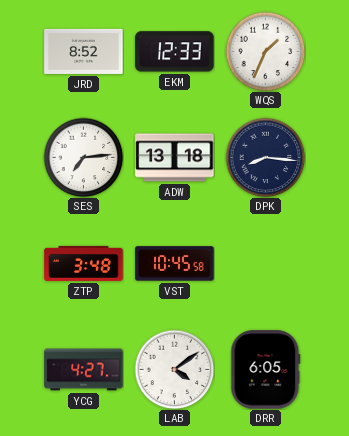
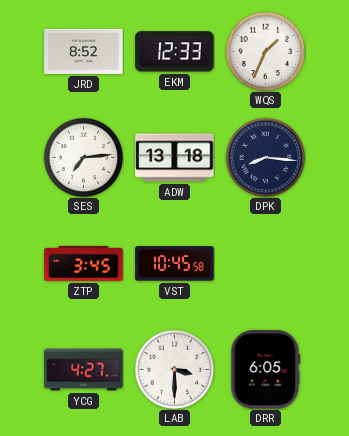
ZTP: 3:48 -> 3:45
LAB: 4:09 -> 3:30
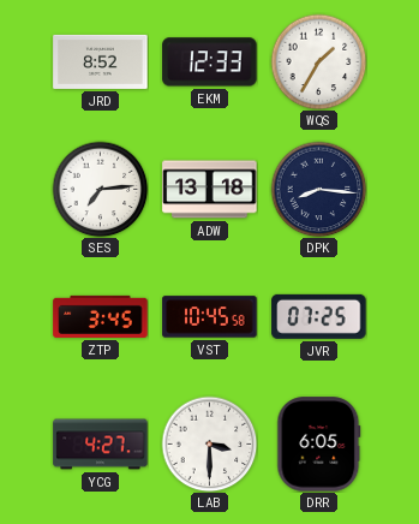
WQS: 1:34 -> 1:35
JVR: none -> 07:25
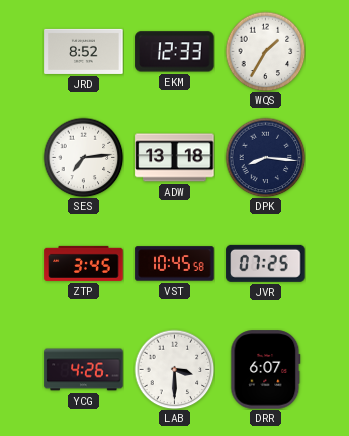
YCG: 4:27 -> 4:26
DRR: 6:05 -> 6:07
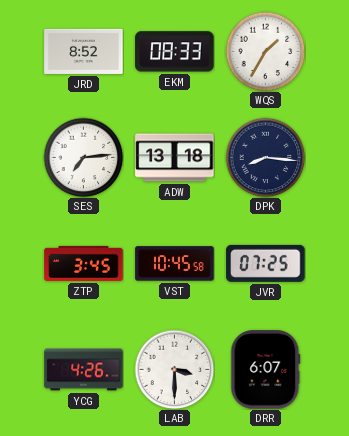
EKM: 12:33 -> 08:33
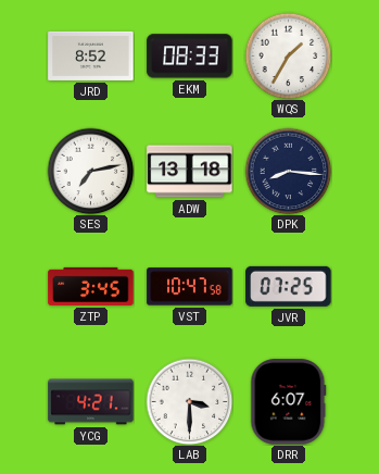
SES: 7:14 -> 7:13
VST: 10:45 -> 10:47
YCG: 4:26 -> 4:21
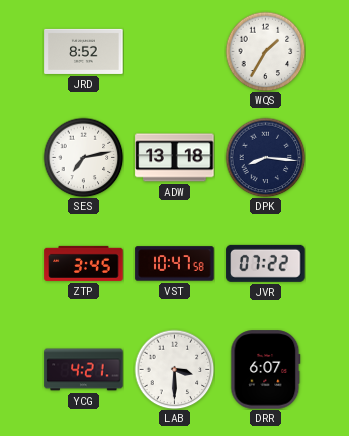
EKM: 08:33 -> none
JVR: 07:25 -> 07:22
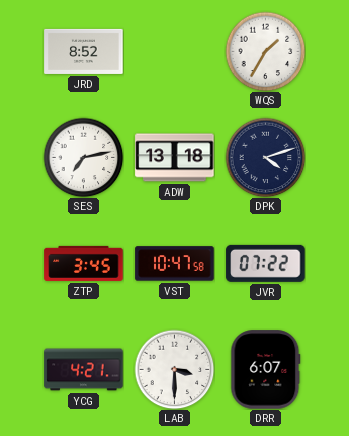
DPK: 8:16 -> 4:12
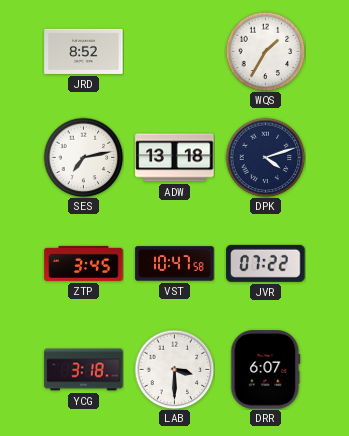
YCG: 4:21 -> 3:18
